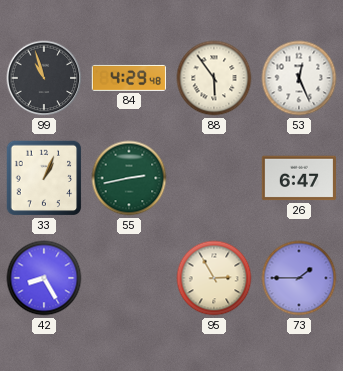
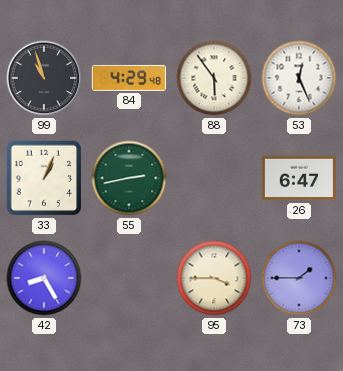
95: 2:55 -> 3:45
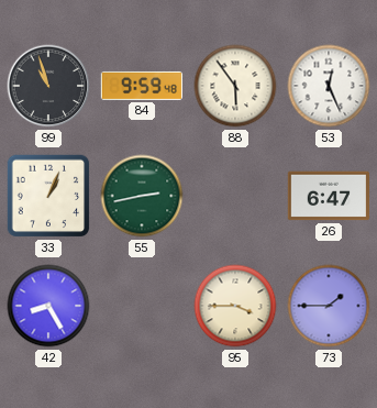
84: 4:29 -> 9:59
